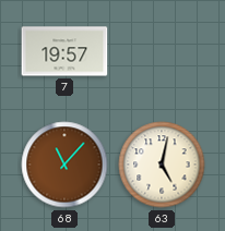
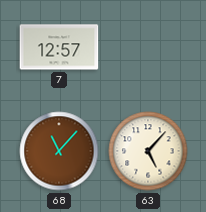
7: 19:57 -> 12:57
63: 5:02 -> 5:07
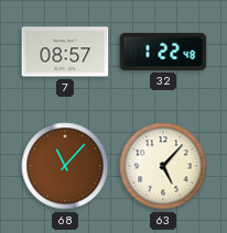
7: 12:57 -> 08:57
32: none -> 1:22
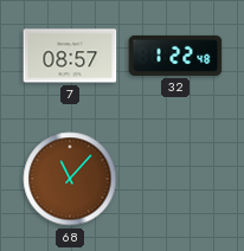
63: 5:07 -> none
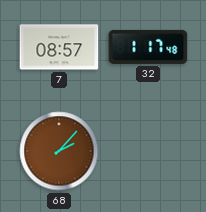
32: 1:22 -> 1:17
68: 11:07 -> 2:07
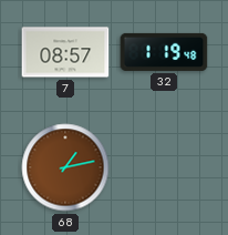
32: 1:17 -> 1:19
68: 2:07 -> 1:13
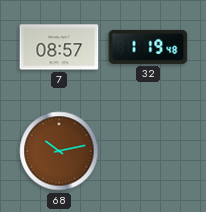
68: 1:13 -> 10:13
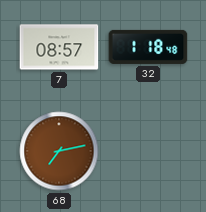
32: 1:19 -> 1:18
68: 10:13 -> 7:13
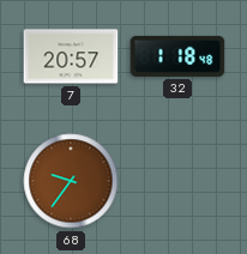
7: 08:57 -> 20:57
68: 7:13 -> 9:36
